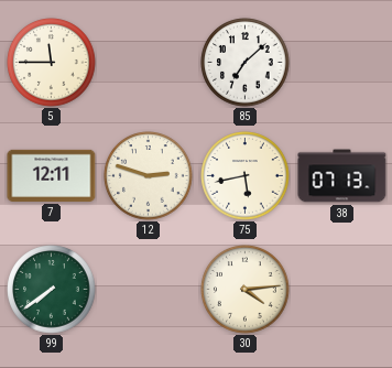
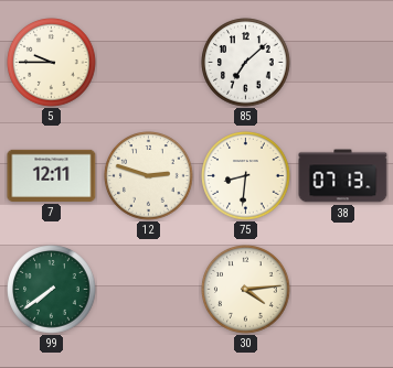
5: 11:45 -> 9:45
75: 5:43 -> 8:31
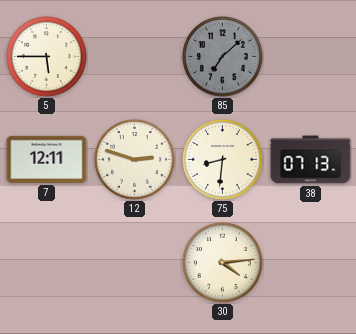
5: 9:45 -> 5:45
85 dial: white -> grey
99: 7:39 -> none
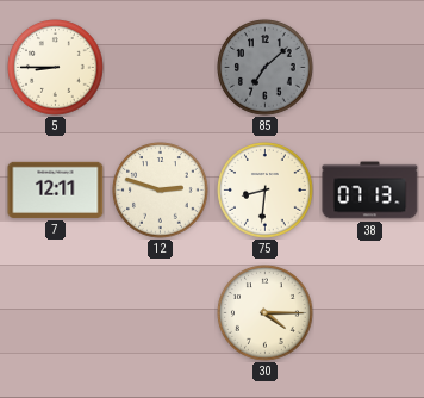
5: 5:45 -> 8:45
30: 4:14 -> 4:15
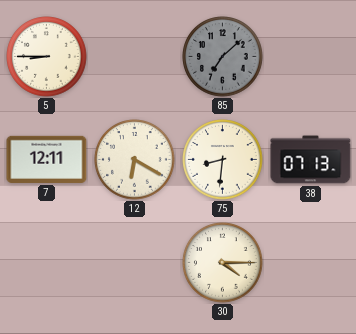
12: 2:48 -> 6:20
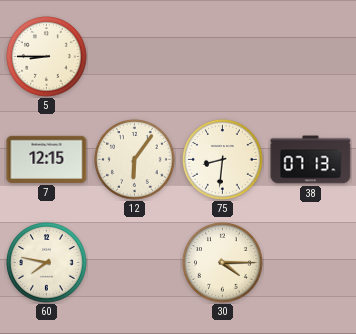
85: 7:08 -> none
7: 12:11 -> 12:15
12: 6:20 -> 6:06
60: none -> 7:47
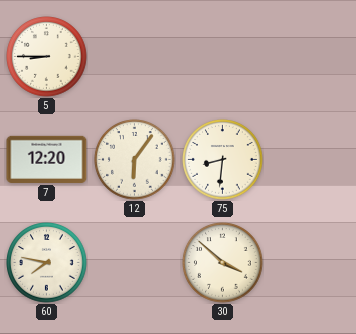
7: 12:15 -> 12:20
38: 07:13 -> none
30: 4:15 -> 3:52
